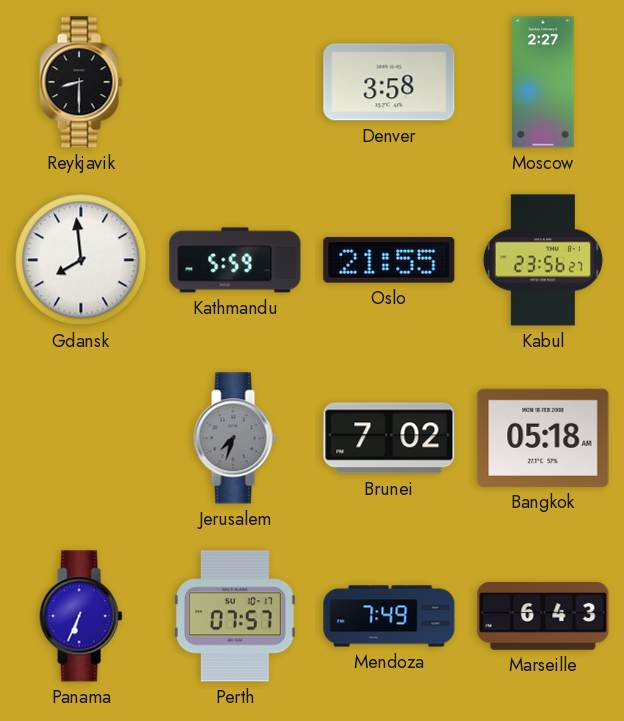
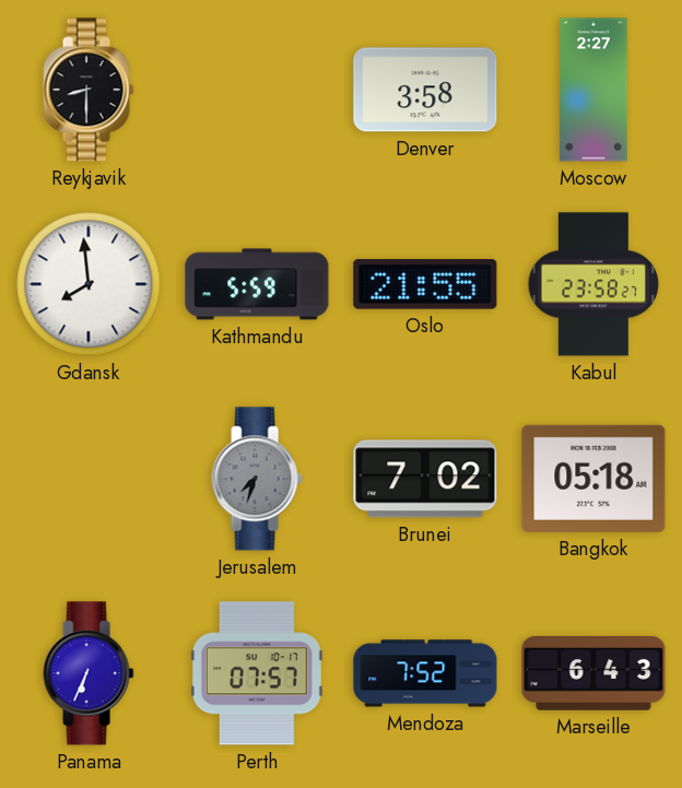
Kabul: 23:56 -> 23:58
Mendoza: 7:49 -> 7:52
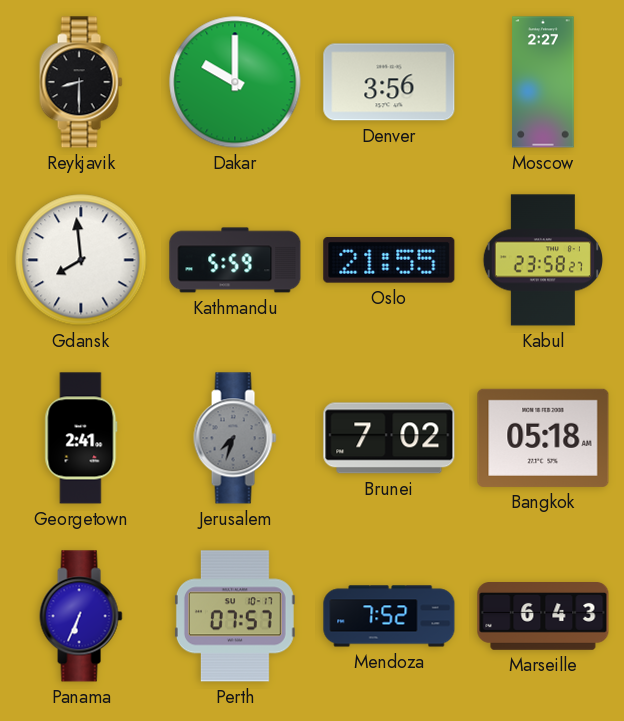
Dakar: none -> 10:00
Denver: 3:58 -> 3:56
Georgetown: none -> 2:41
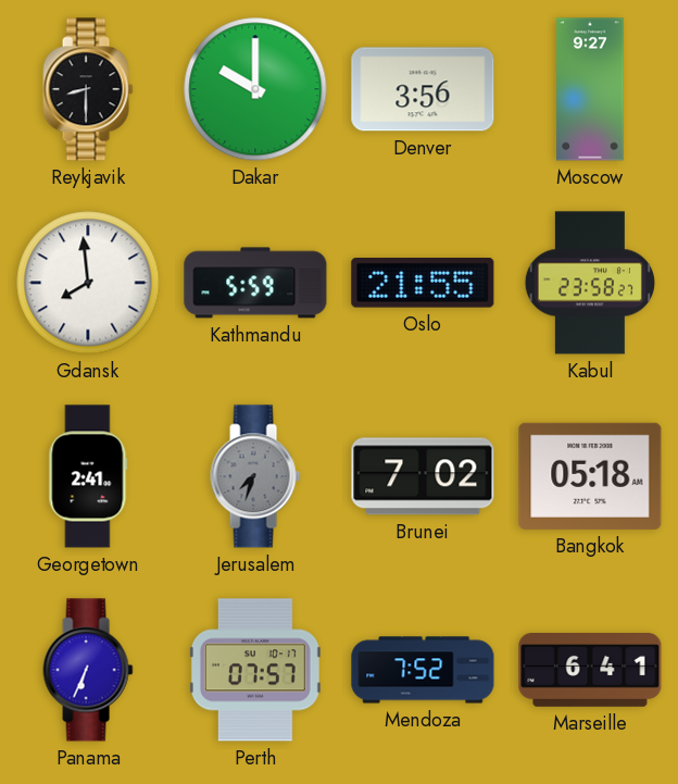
Moscow: 2:27 -> 9:27
Marseille: 6:43 -> 6:41
